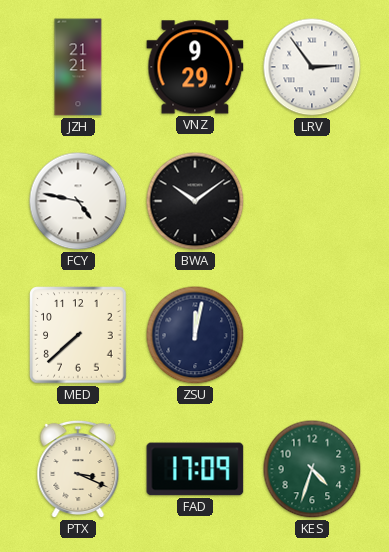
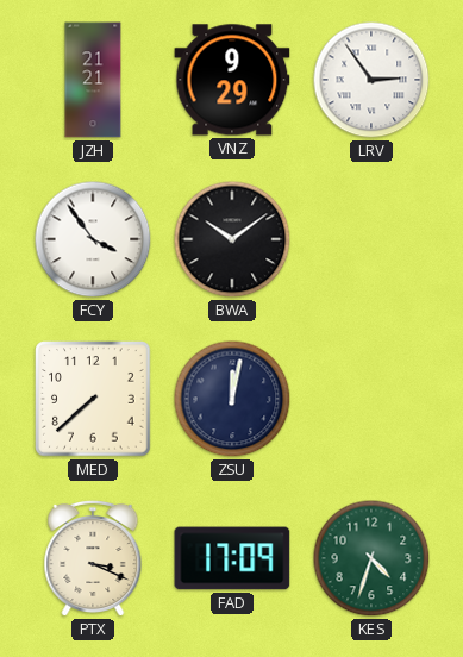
FCY: 4:47 -> 3:54
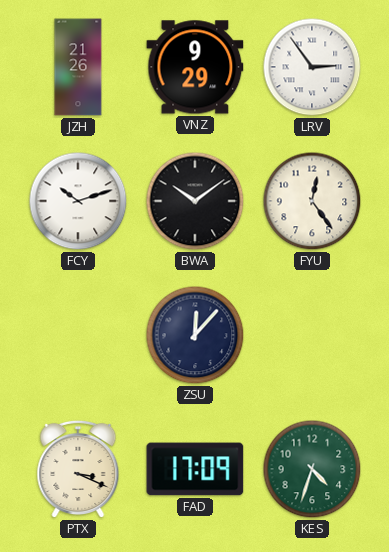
JZH: 21:21 -> 21:26
FCY: 3:54 -> 10:12
FYU: none -> 12:24
MED: 7:38 -> none
ZSU: 12:02 -> 12:07
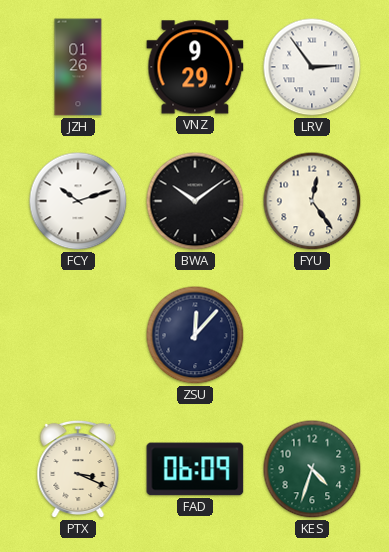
JZH: 21:26 -> 01:26
FAD: 17:09 -> 06:09
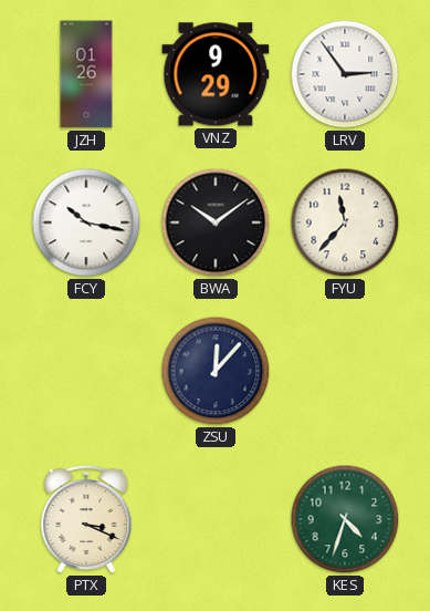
FCY: 10:12 -> 10:17
FYU: 12:24 -> 11:37
FAD: 06:09 -> none
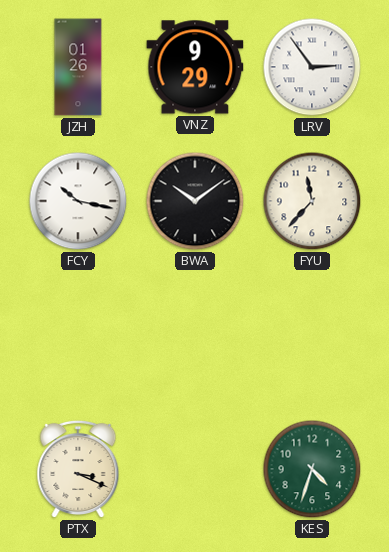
ZSU: 12:07 -> none
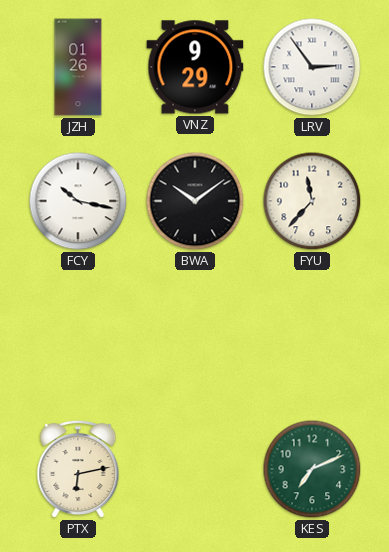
PTX: 3:19 -> 6:13
KES: 4:33 -> 7:11
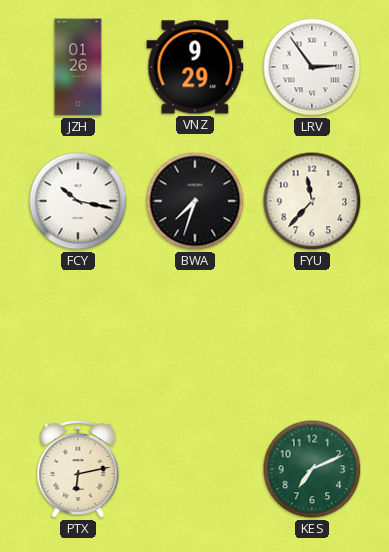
BWA: 10:09 -> 7:33
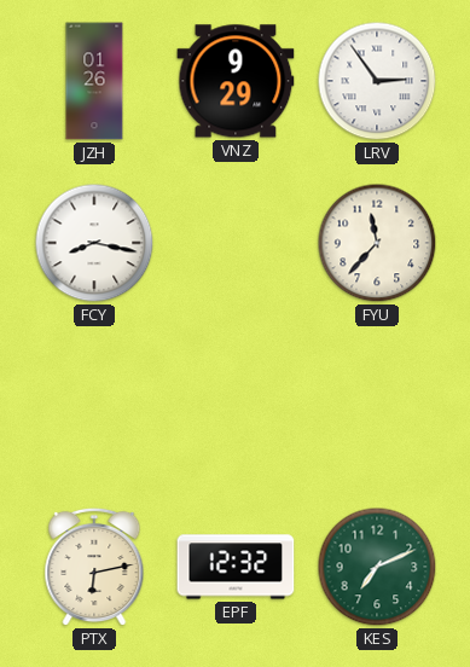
FCY: 10:17 -> 8:17
BWA: 7:33 -> none
EPF: none -> 12:32
